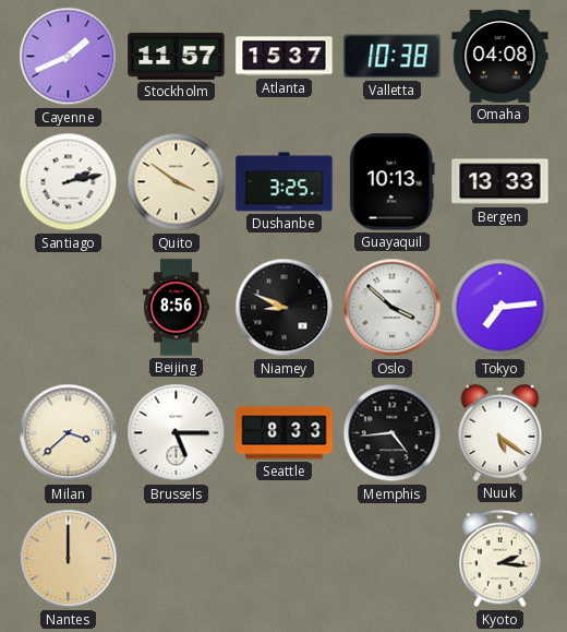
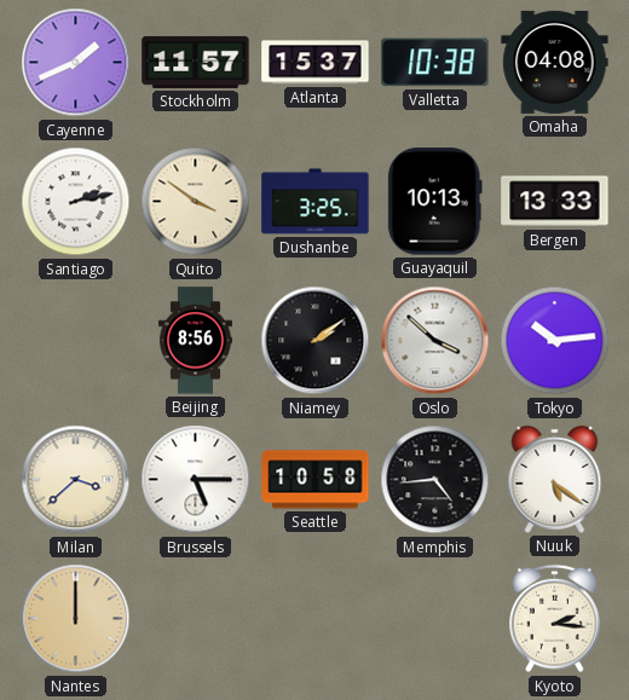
Niamey: 8:49 -> 2:09
Tokyo: 7:14 -> 10:14
Seattle: 8:33 -> 10:58
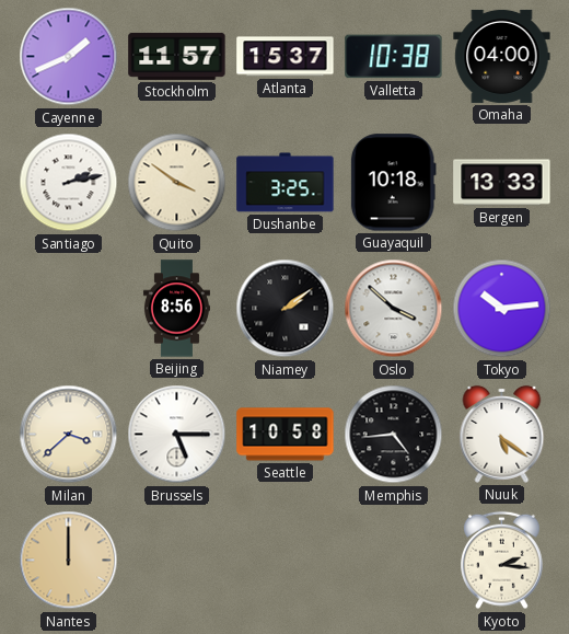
Omaha: 04:08 -> 04:00
Guayaquil: 10:13 -> 10:18
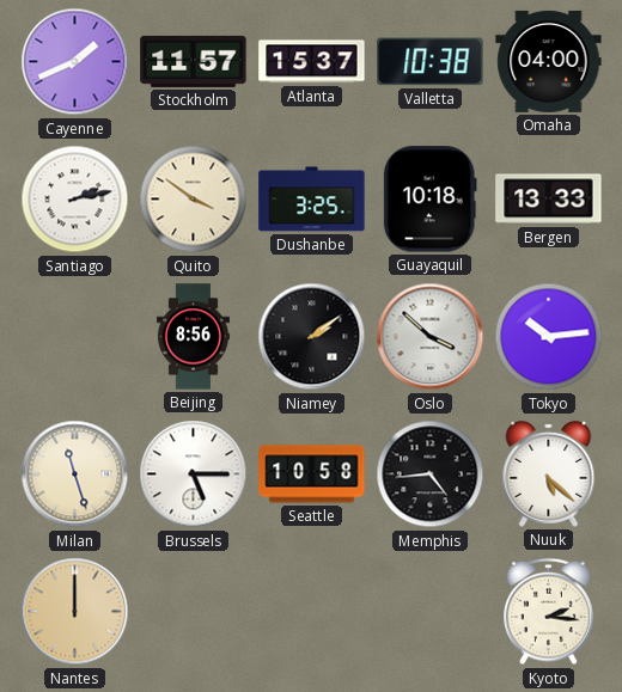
Milan: 3:38 -> 11:27
Nuuk: 5:21 -> 5:22
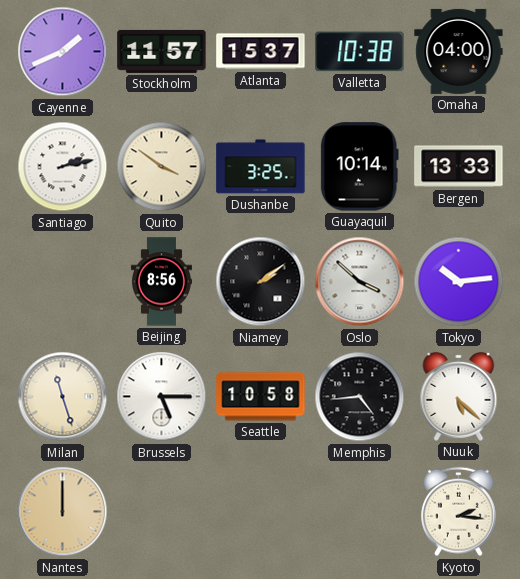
Guayaquil: 10:18 -> 10:14
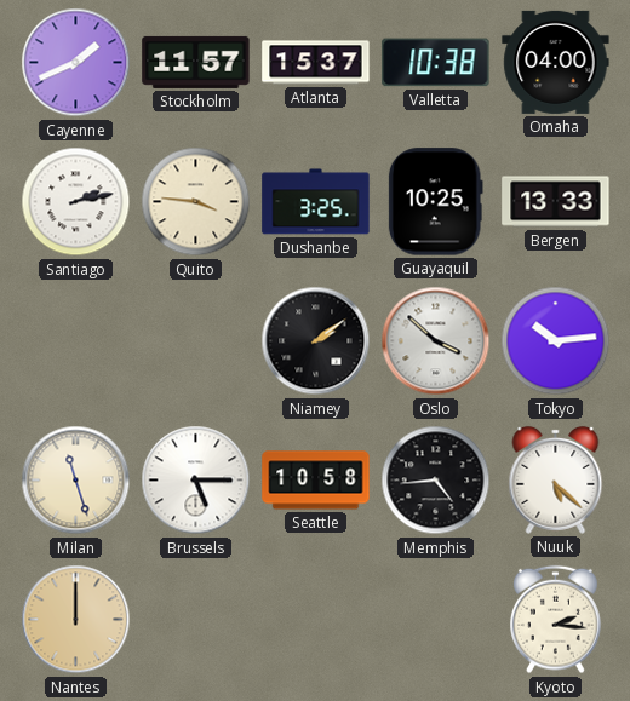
Quito: 3:51 -> 3:46
Guayaquil: 10:14 -> 10:25
Beijing: 8:56 -> none
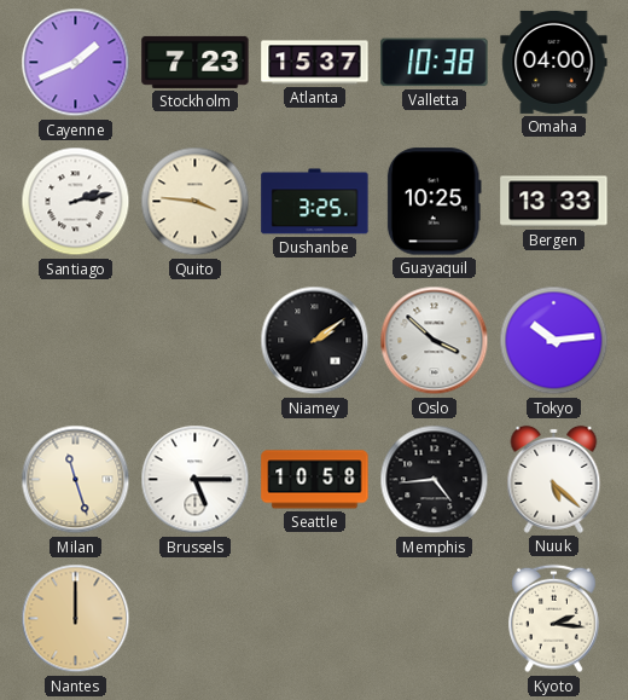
Stockholm: 11:57 -> 7:23
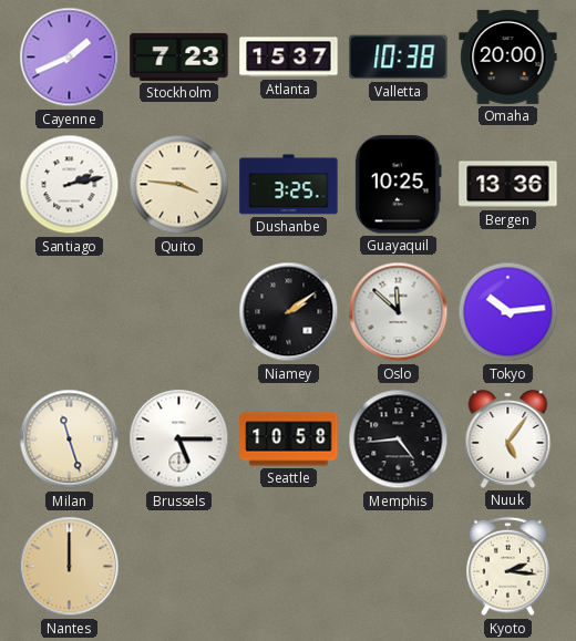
Omaha: 04:00 -> 20:00
Bergen: 13:33 -> 13:36
Oslo: 3:52 -> 11:52
Nuuk: 5:22 -> 5:06
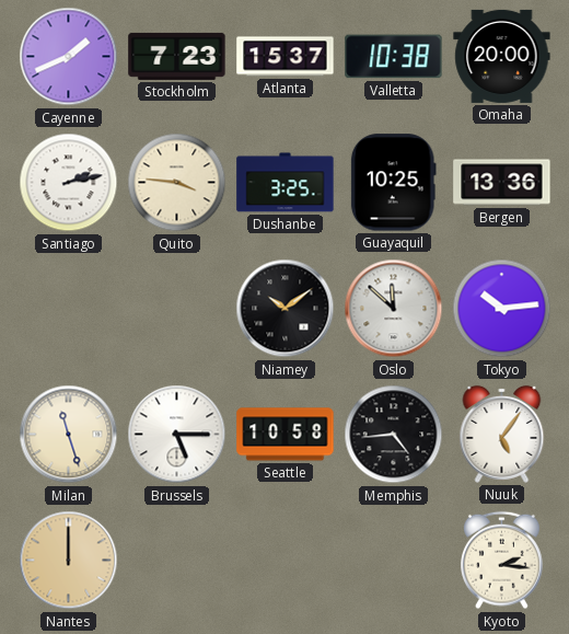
Niamey: 2:09 -> 10:09
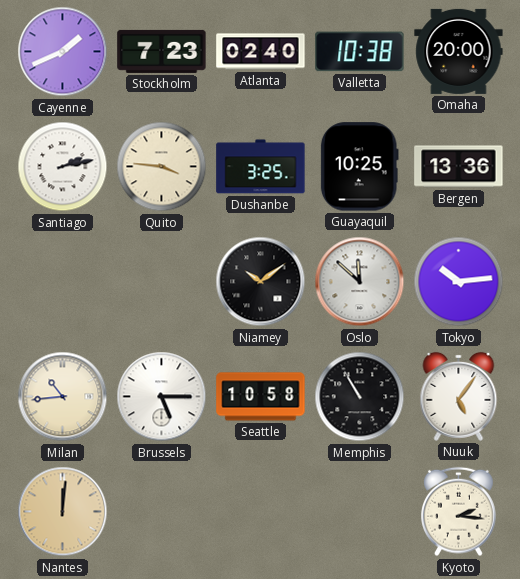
Atlanta: 15:37 -> 02:40
Milan: 11:27 -> 10:44
Memphis: 4:44 -> 10:55
Nantes: 12:00 -> 12:01
